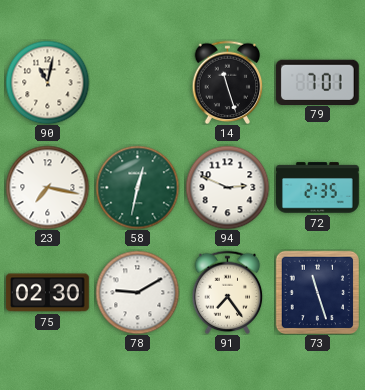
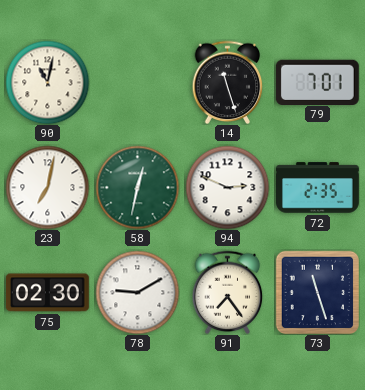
23: 7:17 -> 7:02
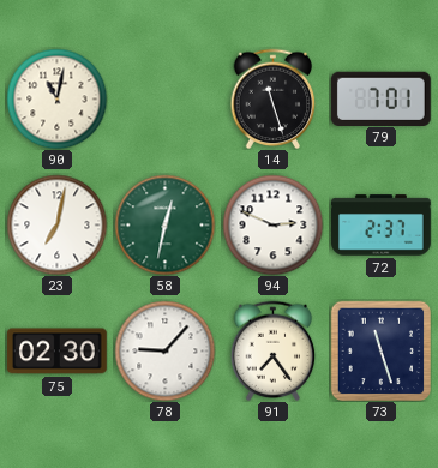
72: 2:35 -> 2:37
78: 9:10 -> 9:07
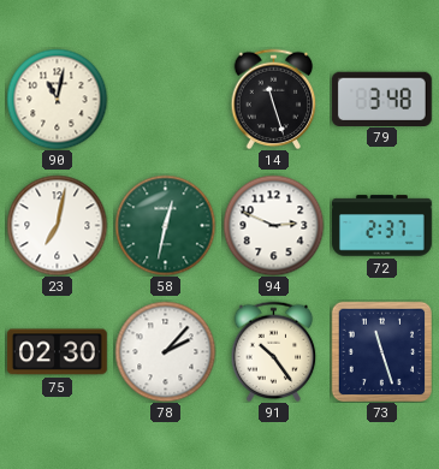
79: 7:01 -> 3:48
78: 9:07 -> 2:07
91: 7:24 -> 10:24
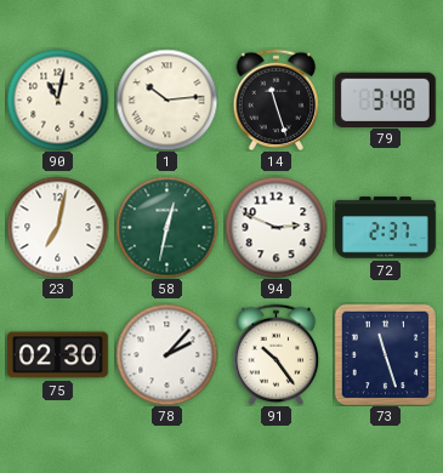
1: none -> 10:14
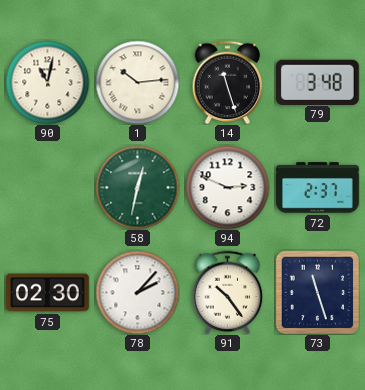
23: 7:02 -> none
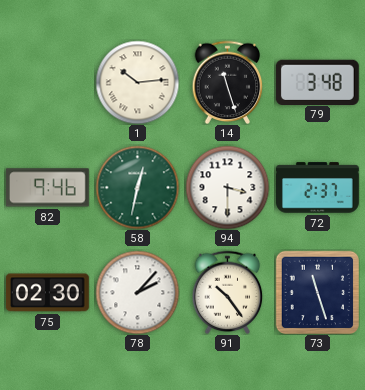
90: 11:02 -> none
82: none -> 9:46
94: 2:49 -> 3:30
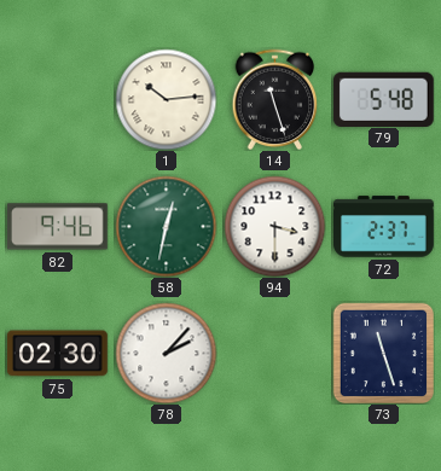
79: 3:48 -> 5:48
91: 10:24 -> none
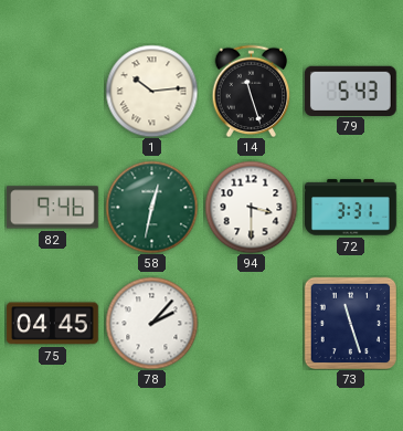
79: 5:48 -> 5:43
72: 2:37 -> 3:31
75: 02:30 -> 04:45
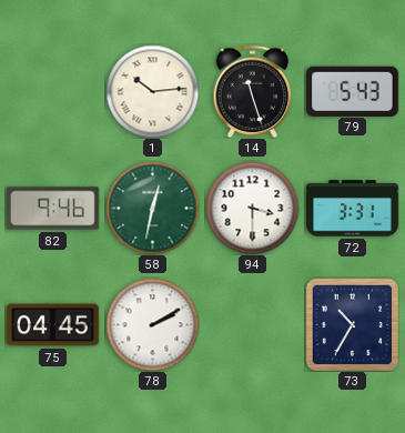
78: 2:07 -> 2:10
73: 11:27 -> 10:35
